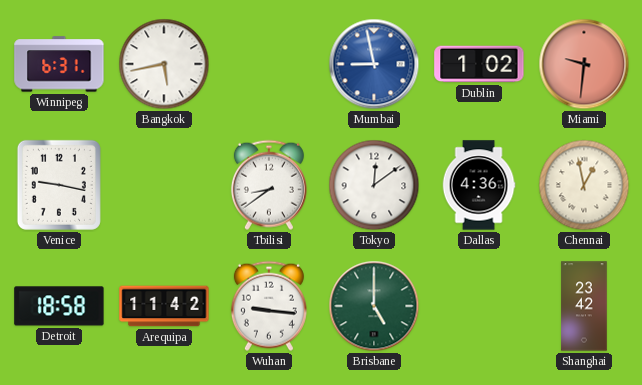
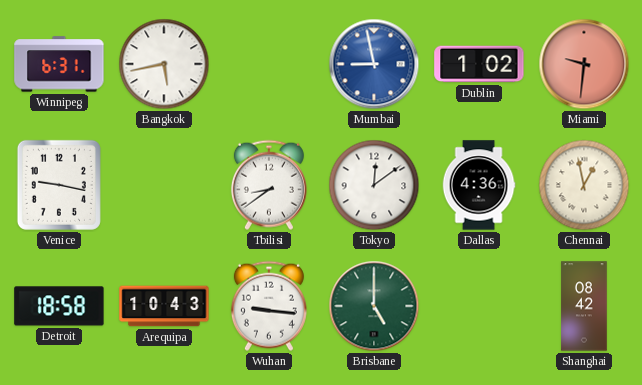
Arequipa: 11:42 -> 10:43
Shanghai: 23:42 -> 08:42
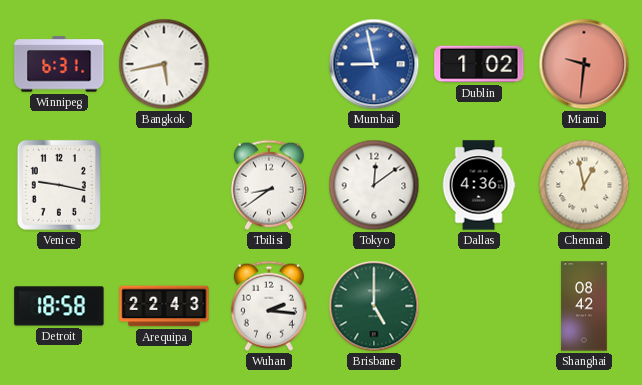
Arequipa: 10:43 -> 22:43
Wuhan: 9:16 -> 2:16
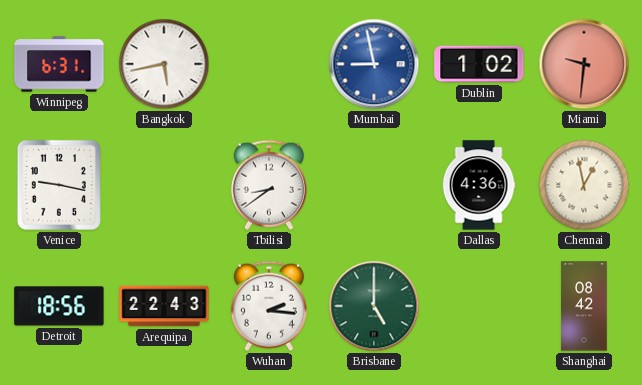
Tokyo: 12:09 -> none
Detroit: 18:58 -> 18:56
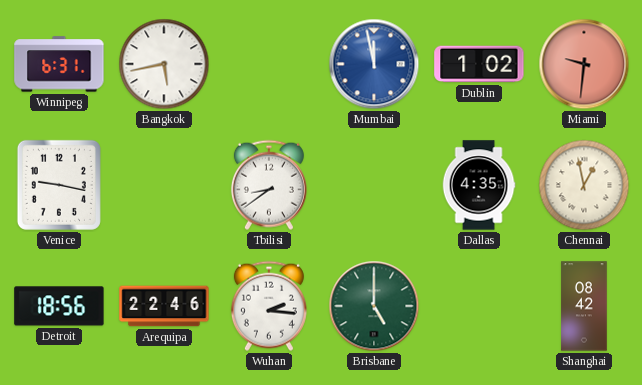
Mumbai: 8:58 -> 11:58
Dallas: 4:36 -> 4:35
Arequipa: 22:43 -> 22:46
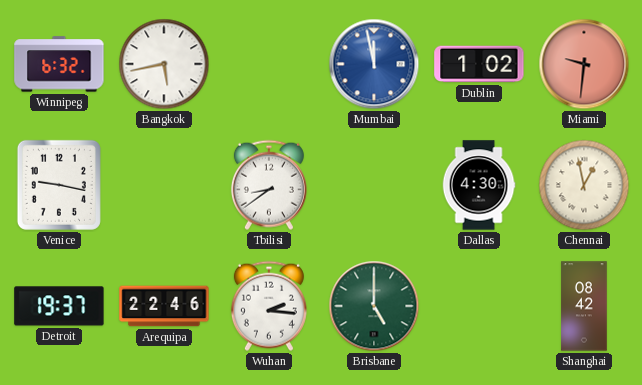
Winnipeg: 6:31 -> 6:32
Dallas: 4:35 -> 4:30
Detroit: 18:56 -> 19:37
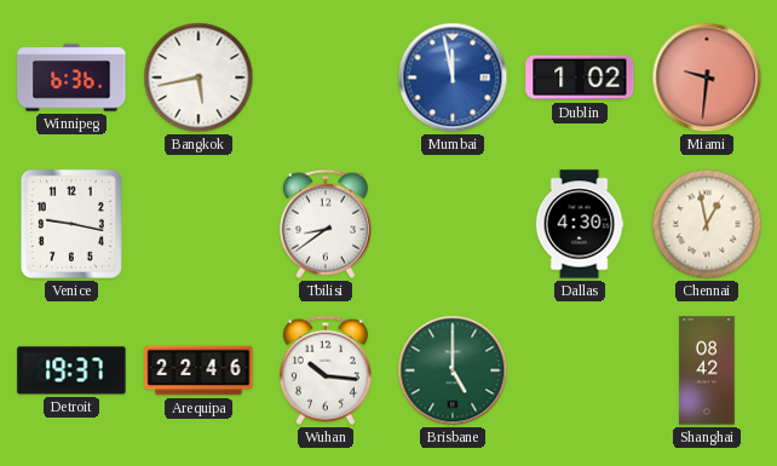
Winnipeg: 6:32 -> 6:36
Wuhan: 2:16 -> 10:16
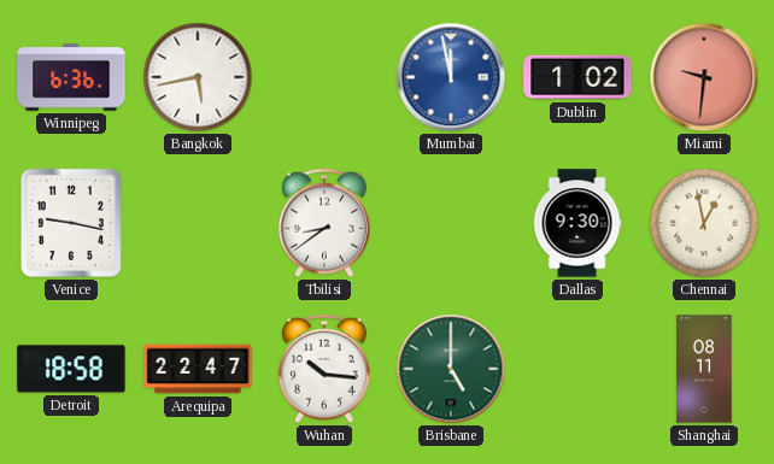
Dallas: 4:30 -> 9:30
Detroit: 19:37 -> 18:58
Arequipa: 22:46 -> 22:47
Shanghai: 08:42 -> 08:11
